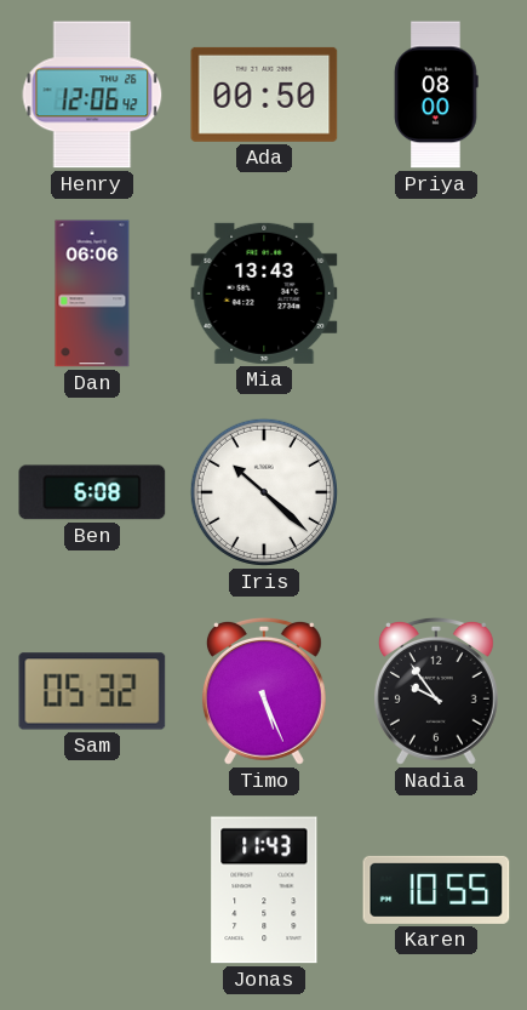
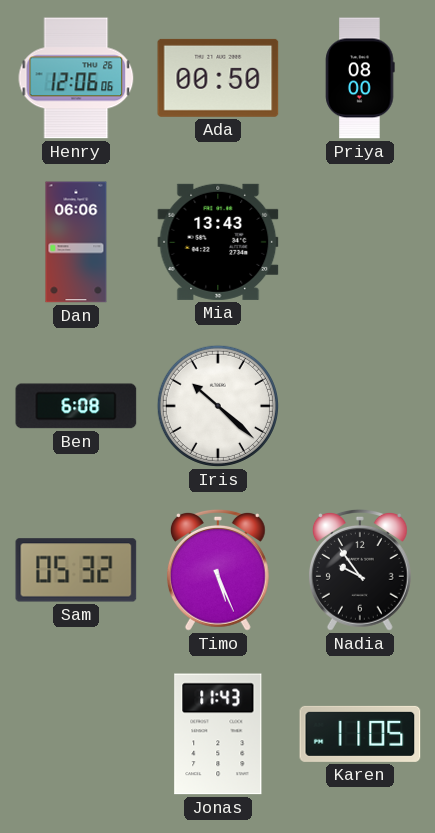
Henry: 12:06:42 -> 12:06:06
Karen: 10:55 -> 11:05
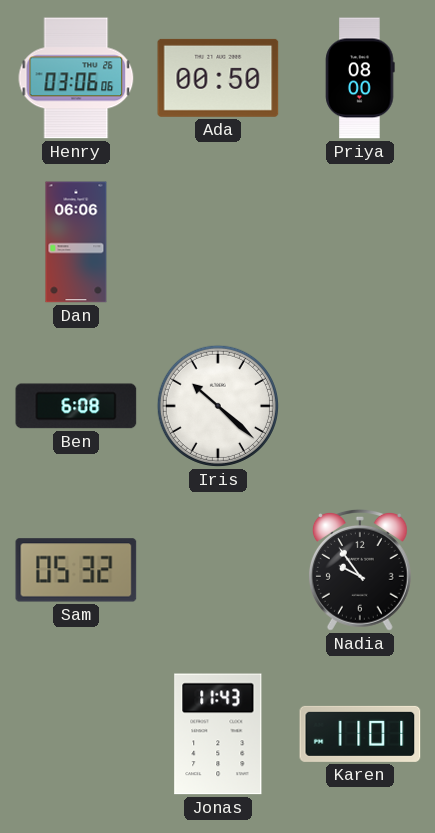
Henry: 12:06 -> 03:06
Mia: 13:43 -> none
Timo: 5:26 -> none
Karen: 11:05 -> 11:01
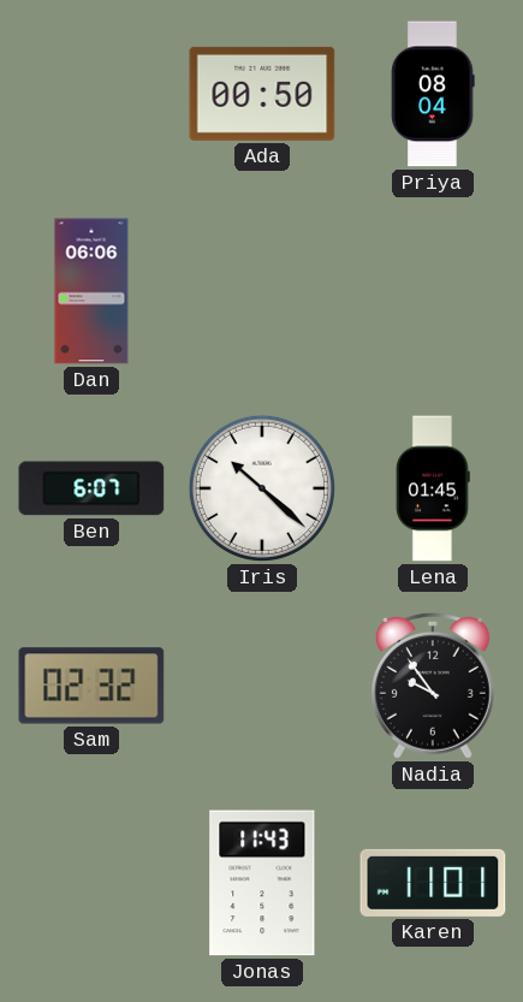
Henry: 03:06 -> none
Priya: 08:00 -> 08:04
Ben: 6:08 -> 6:07
Lena: none -> 01:45
Sam: 05:32 -> 02:32
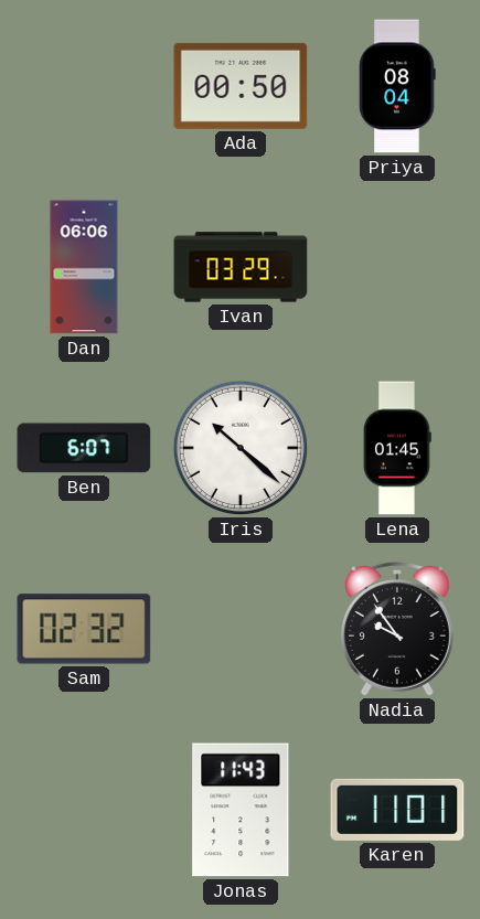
Ivan: none -> 03:29
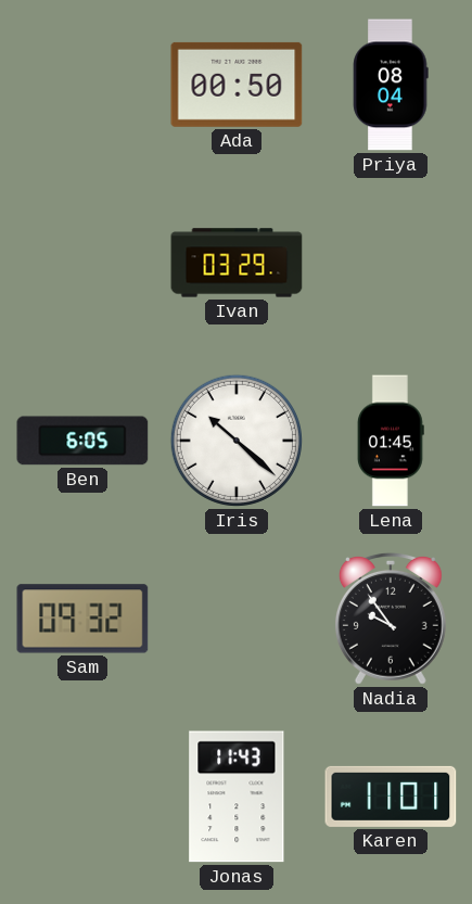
Dan: 06:06 -> none
Ben: 6:07 -> 6:05
Sam: 02:32 -> 09:32
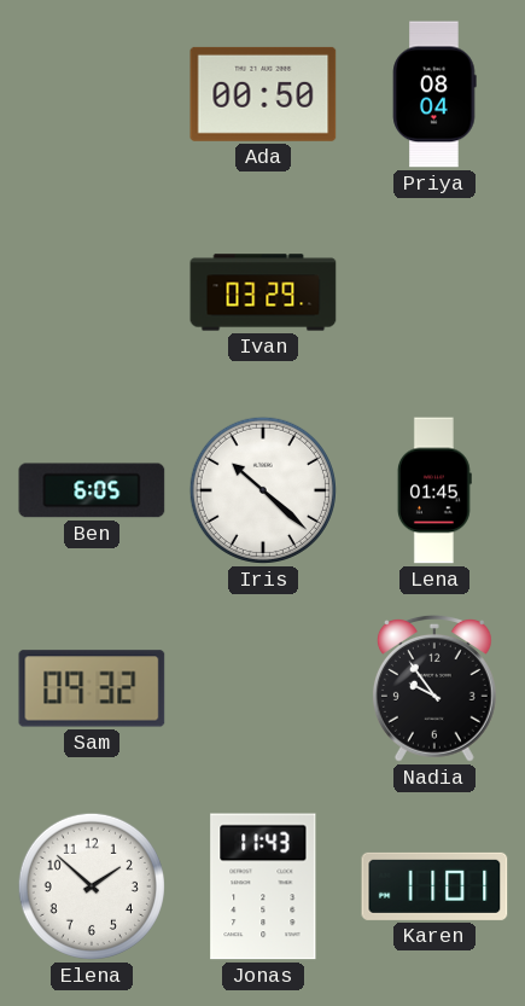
Elena: none -> 1:52
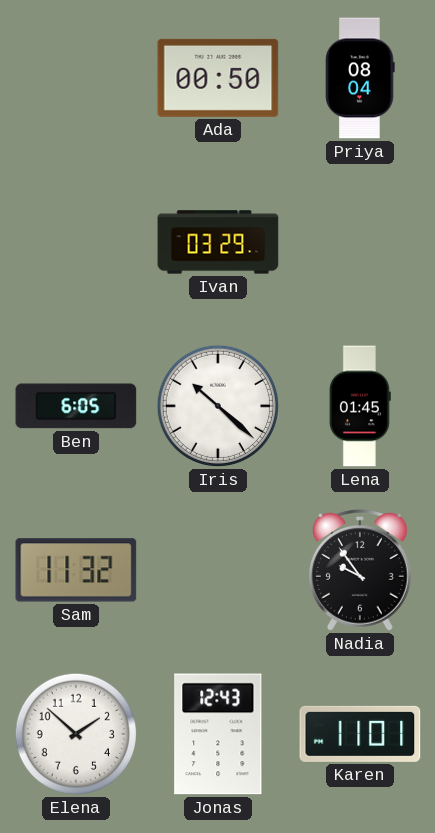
Sam: 09:32 -> 11:32
Jonas: 11:43 -> 12:43
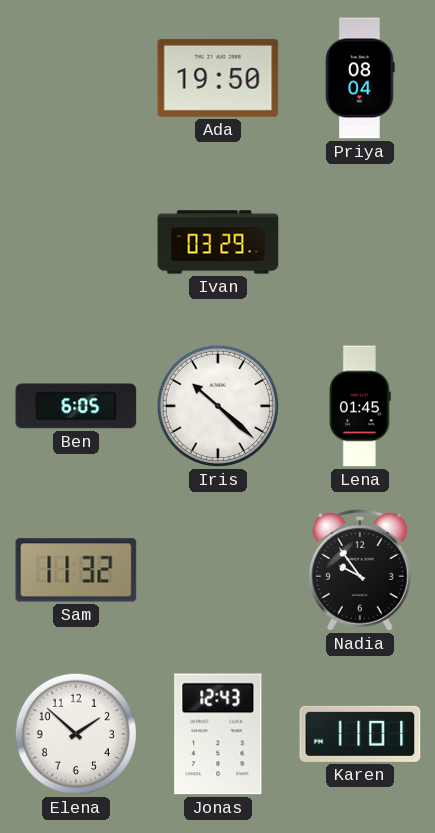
Ada: 00:50 -> 19:50
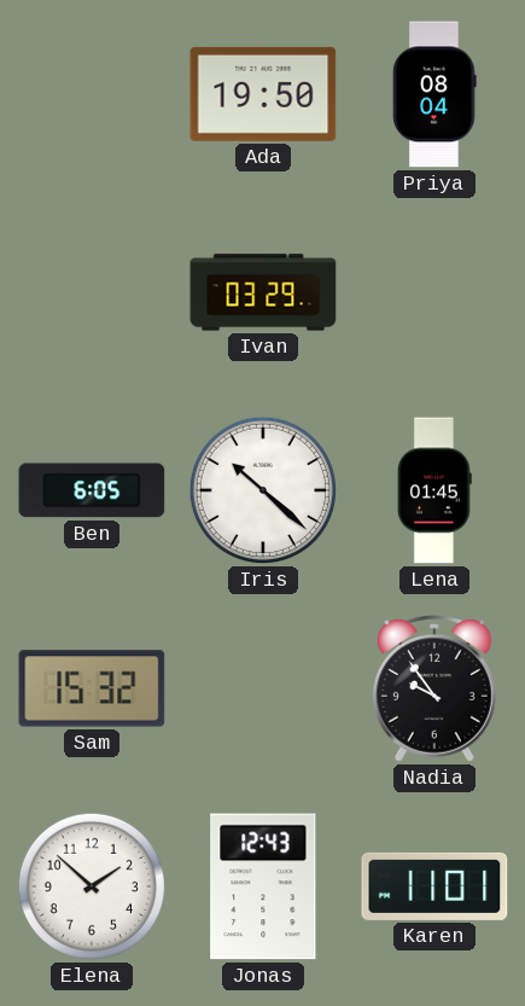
Sam: 11:32 -> 15:32
